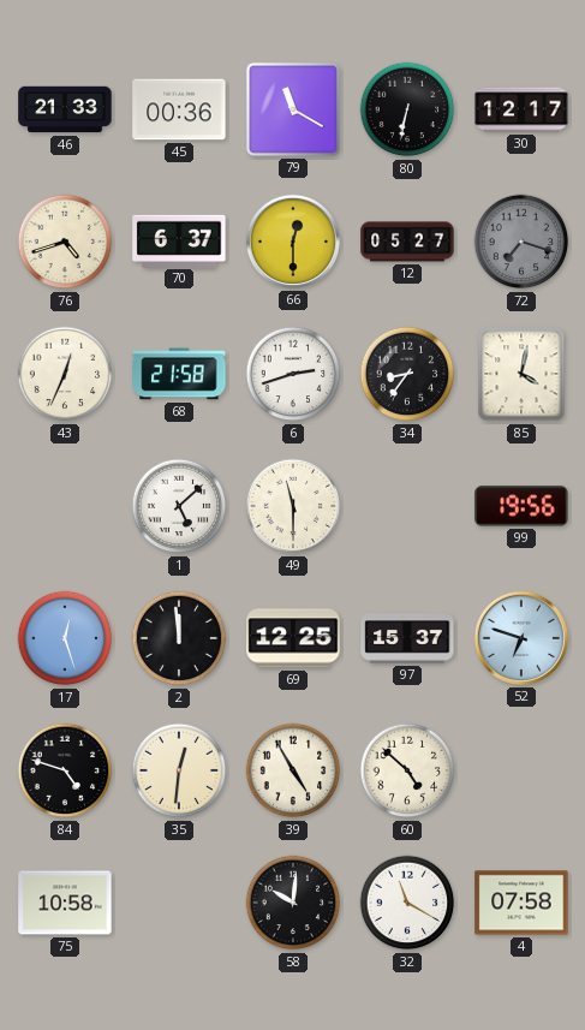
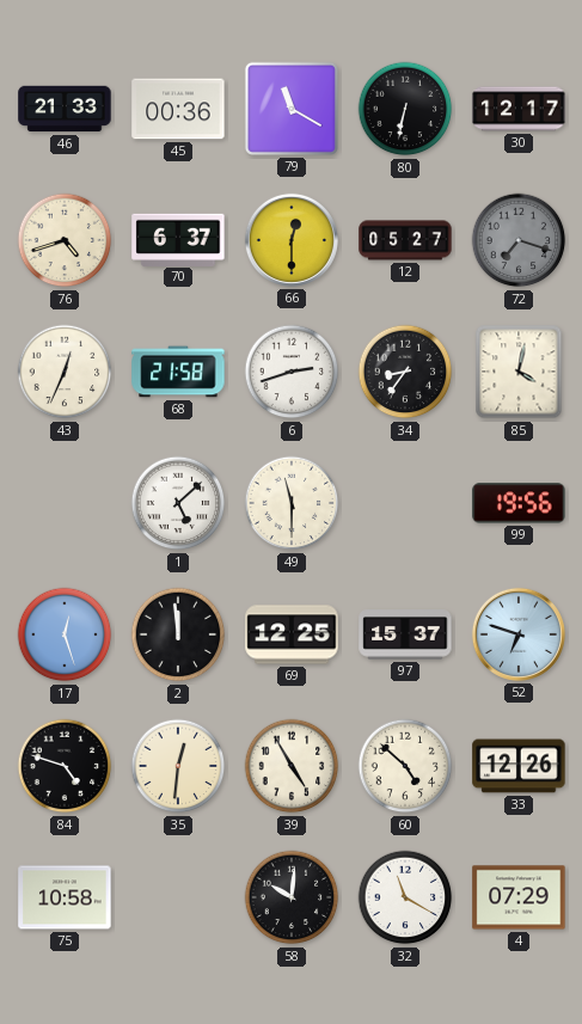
33: none -> 12:26
4: 07:58 -> 07:29
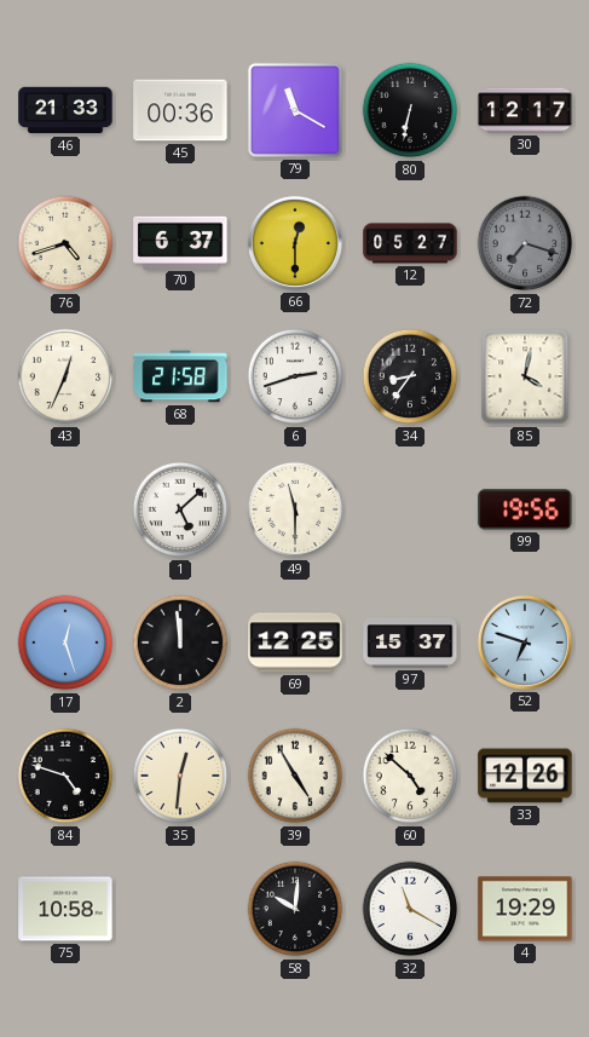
4: 07:29 -> 19:29
